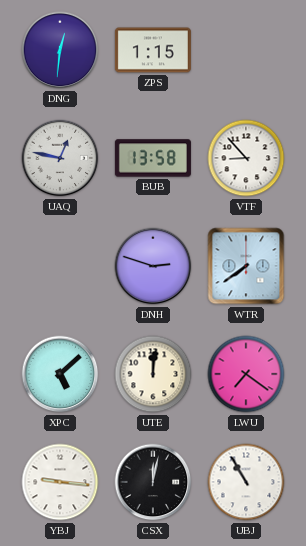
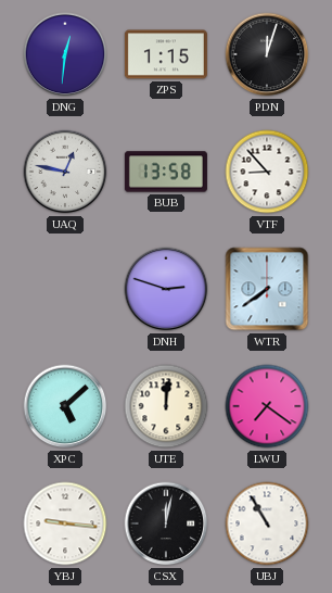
PDN: none -> 12:03
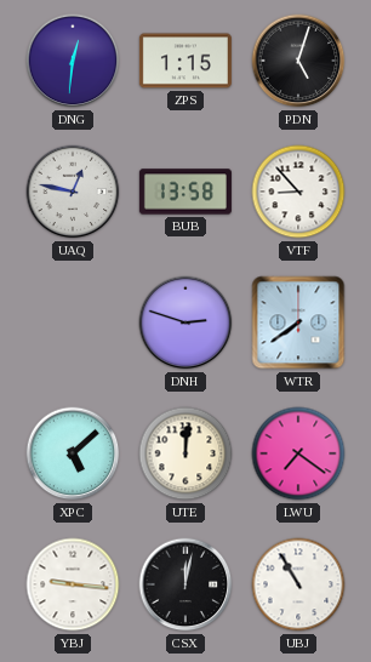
PDN: 12:03 -> 5:03
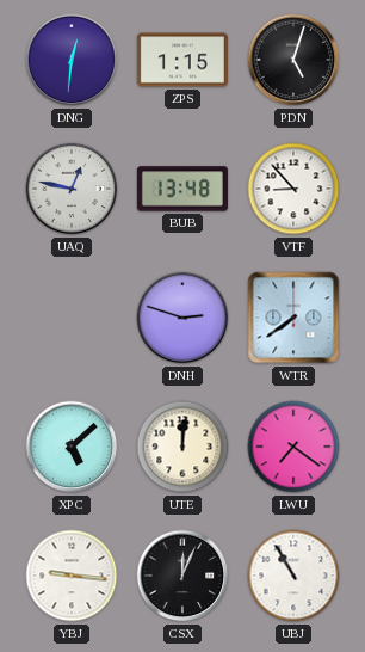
BUB: 13:58 -> 13:48
CSX: 12:02 -> 12:04
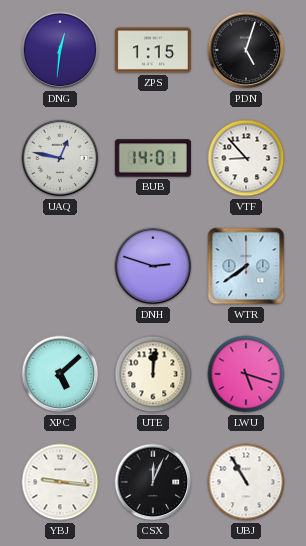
BUB: 13:48 -> 14:01
LWU: 7:21 -> 5:18
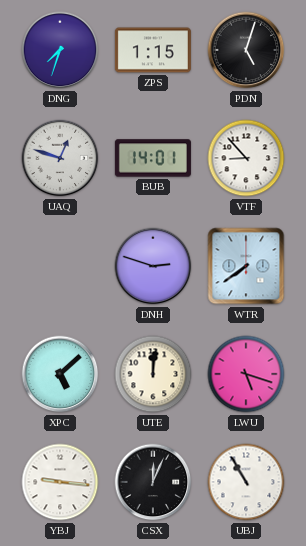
DNG: 12:31 -> 7:33
UAQ: 12:47 -> 12:48
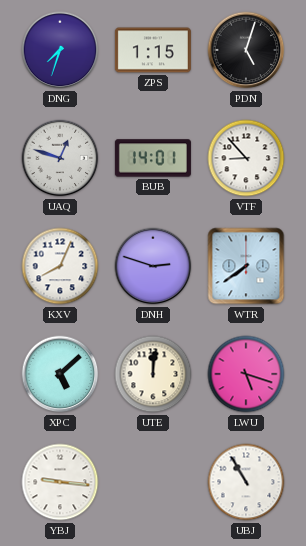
KXV: none -> 8:04
CSX: 12:04 -> none
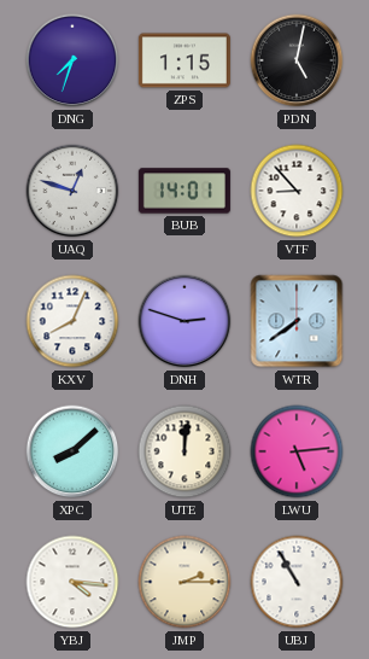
PDN: 5:03 -> 5:02
XPC: 5:08 -> 8:08
LWU: 5:18 -> 5:14
YBJ: 9:16 -> 4:16
JMP: none -> 2:15
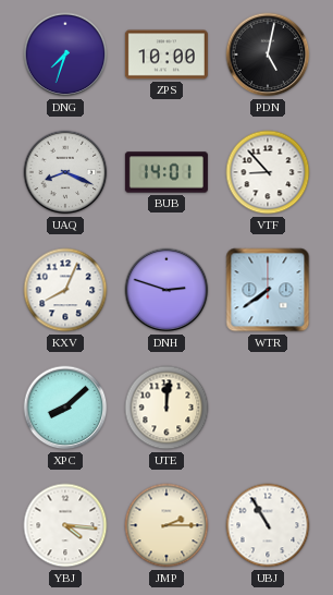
ZPS: 1:15 -> 10:00
UAQ: 12:48 -> 8:19
LWU: 5:14 -> none
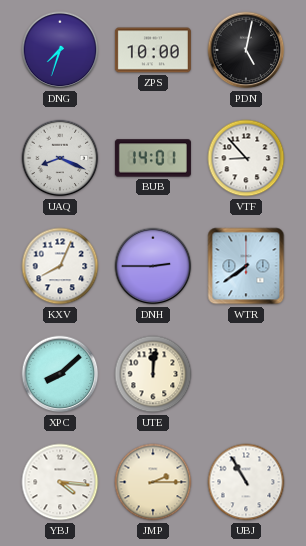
DNH: 2:48 -> 2:45
